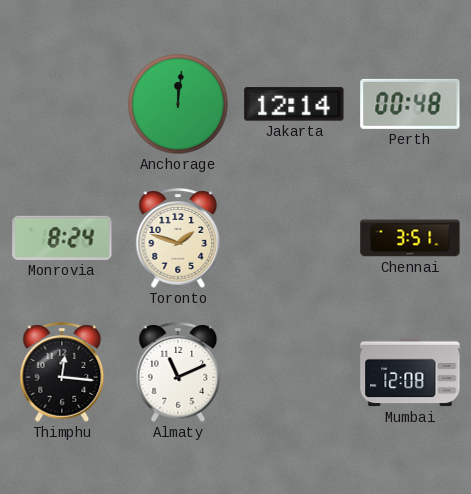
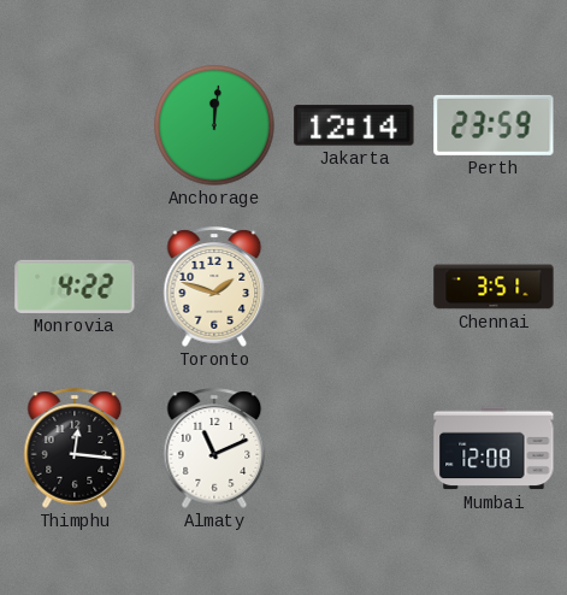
Perth: 00:48 -> 23:59
Monrovia: 8:24 -> 4:22
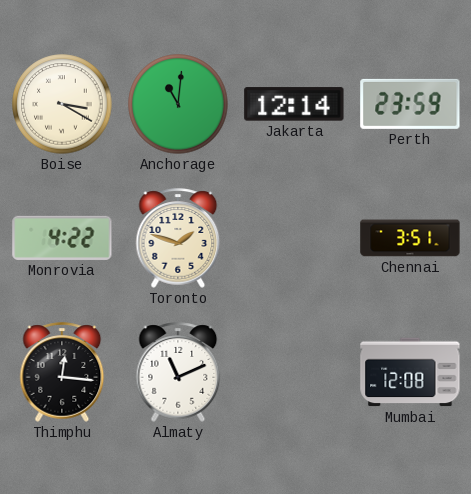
Boise: none -> 3:20
Anchorage: 12:01 -> 11:01
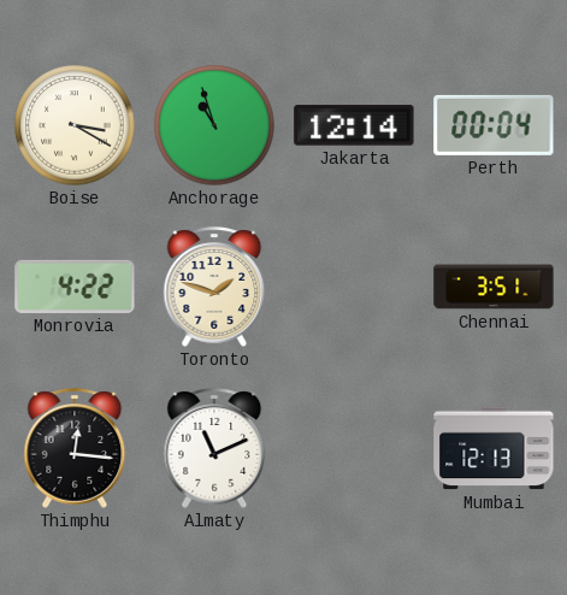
Anchorage: 11:01 -> 10:57
Perth: 23:59 -> 00:04
Mumbai: 12:08 -> 12:13
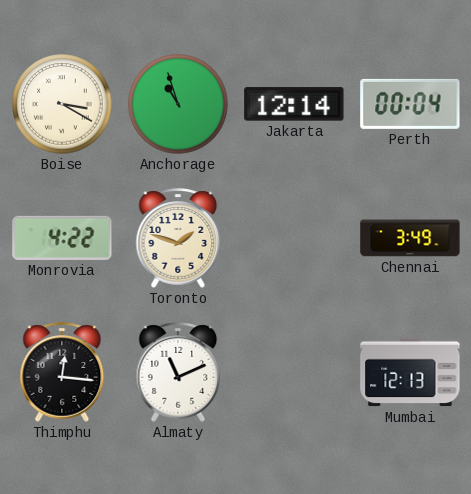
Chennai: 3:51 -> 3:49
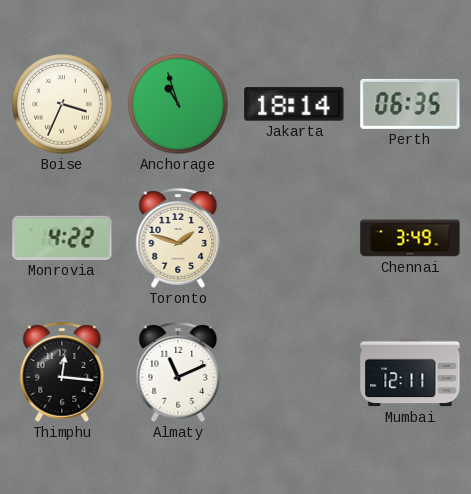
Boise: 3:20 -> 3:34
Jakarta: 12:14 -> 18:14
Perth: 00:04 -> 06:35
Mumbai: 12:13 -> 12:11
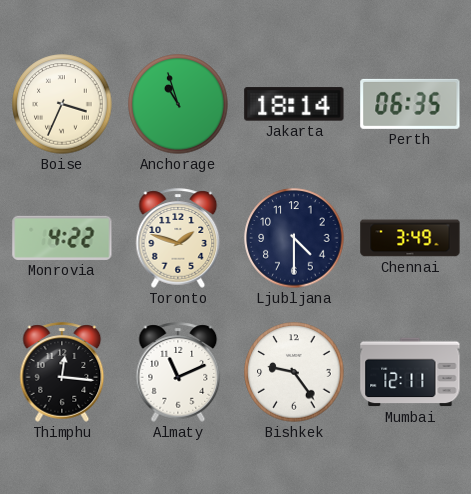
Ljubljana: none -> 4:30
Bishkek: none -> 9:24
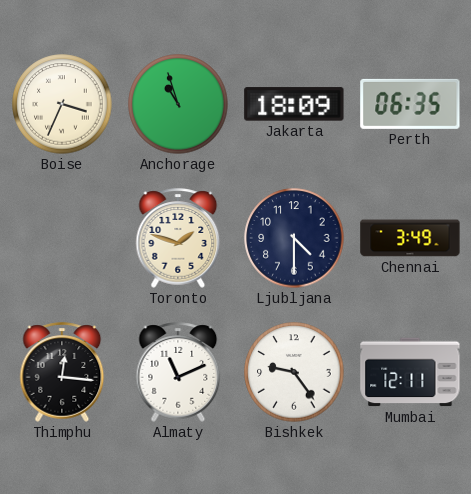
Jakarta: 18:14 -> 18:09
Monrovia: 4:22 -> none
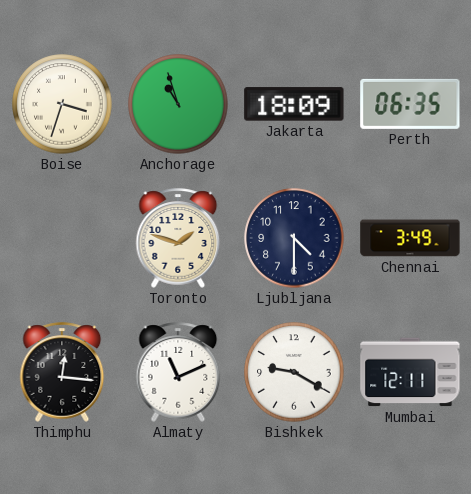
Boise: 3:34 -> 3:33
Bishkek: 9:24 -> 9:20
